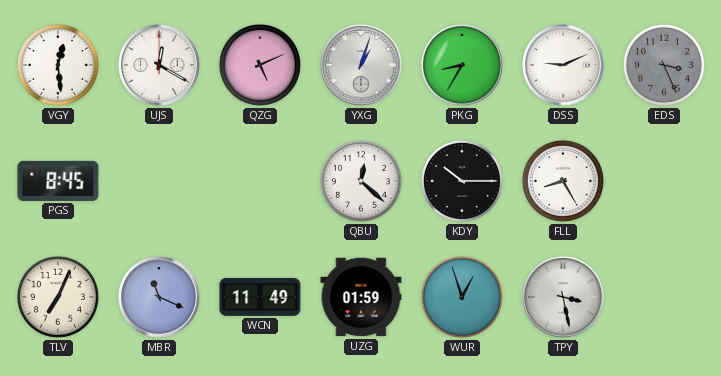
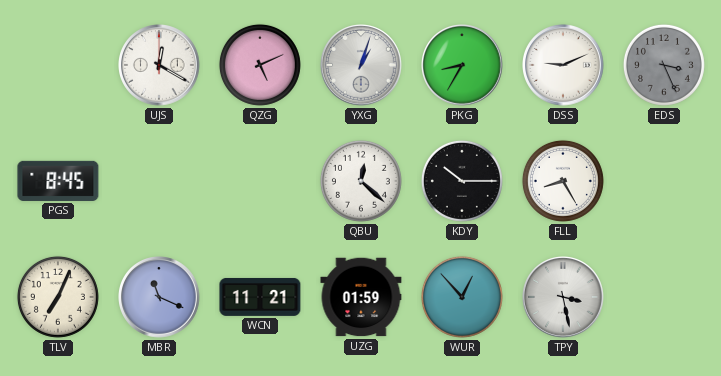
VGY: 12:29 -> none
WCN: 11:49 -> 11:21
WUR: 12:57 -> 12:53
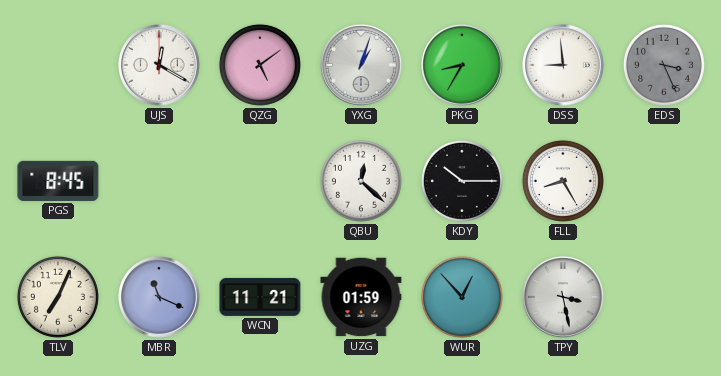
QZG: 5:11 -> 5:09
DSS: 9:11 -> 8:59
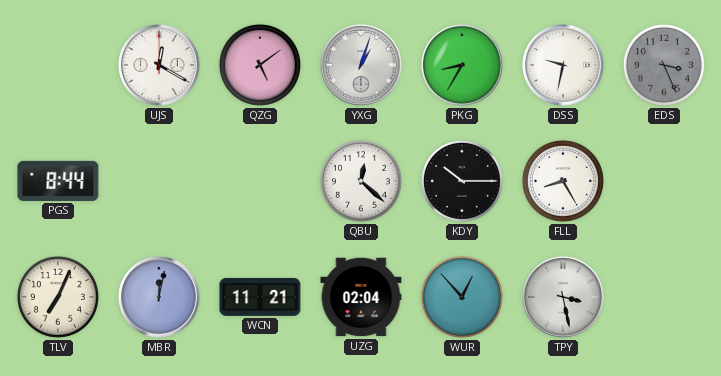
DSS: 8:59 -> 9:32
PGS: 8:45 -> 8:44
MBR: 11:19 -> 12:02
UZG: 01:59 -> 02:04
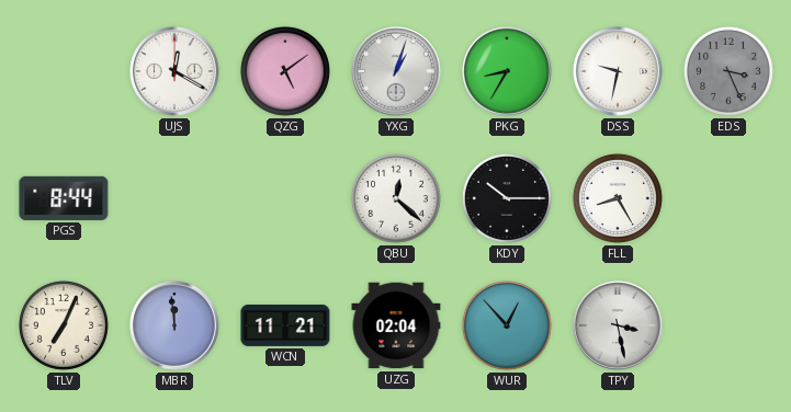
MBR: 12:02 -> 11:59
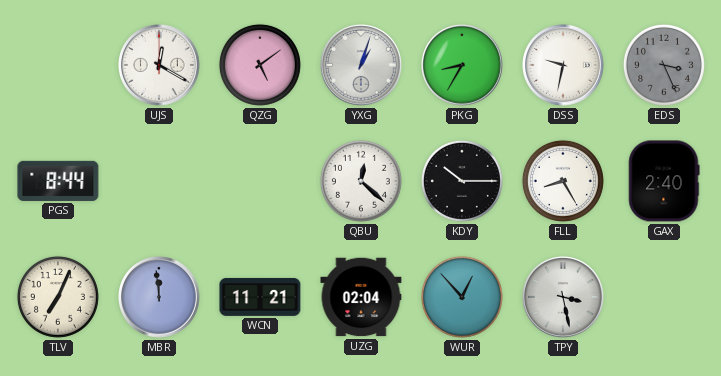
GAX: none -> 2:40
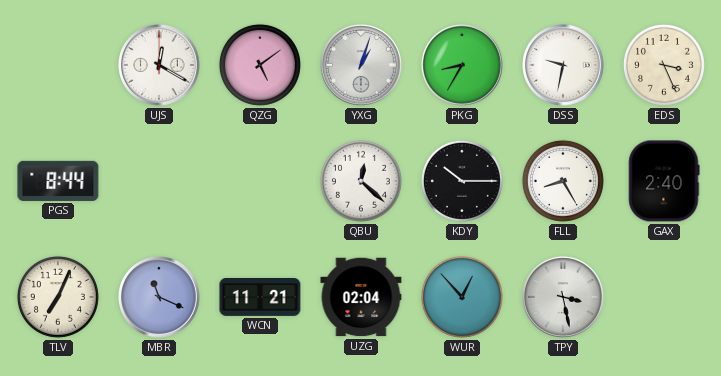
EDS dial: grey -> cream
MBR: 11:59 -> 11:19
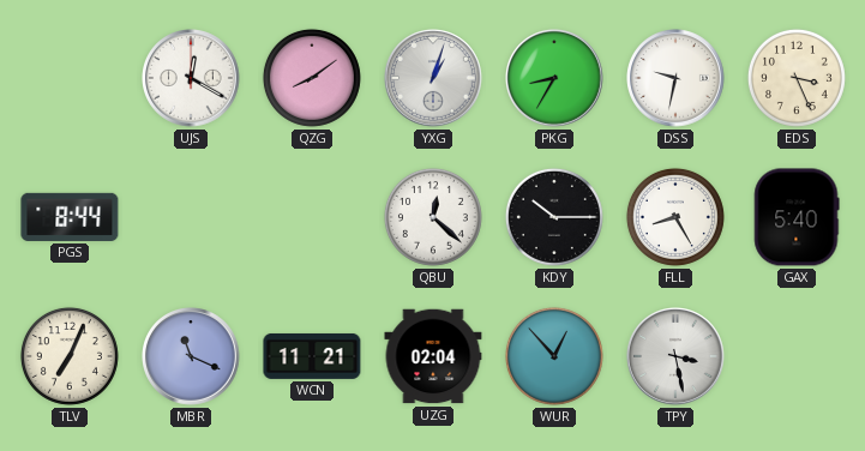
QZG: 5:09 -> 8:09
GAX: 2:40 -> 5:40
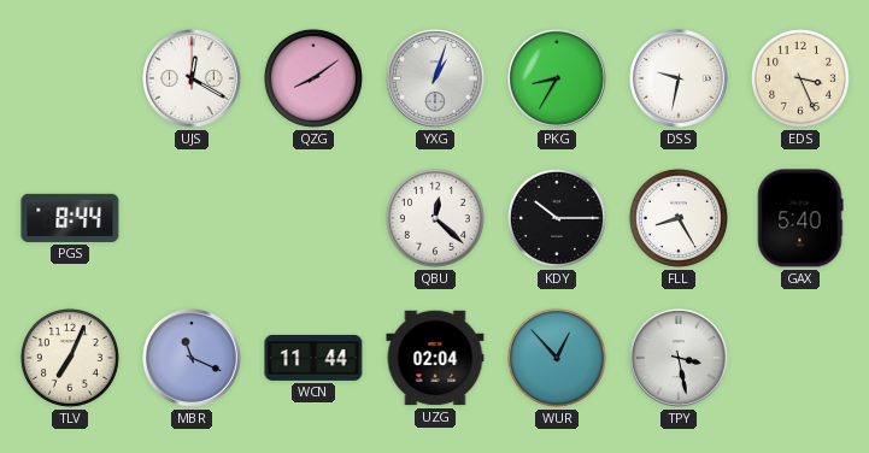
WCN: 11:21 -> 11:44
